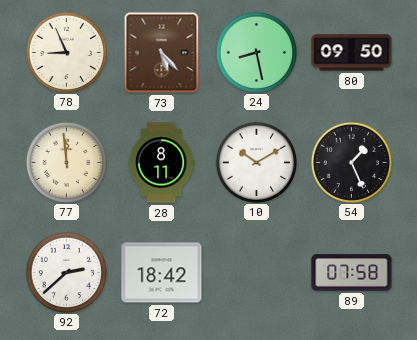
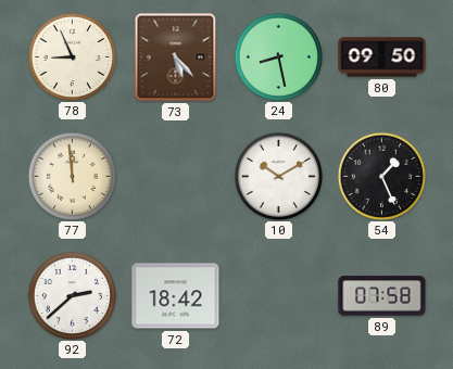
28: 8:11 -> none
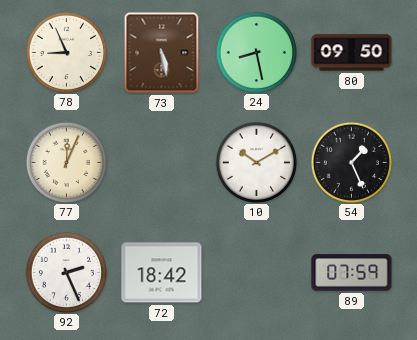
73: 5:23 -> 5:28
77: 11:59 -> 12:04
92: 2:38 -> 2:26
89: 07:58 -> 07:59
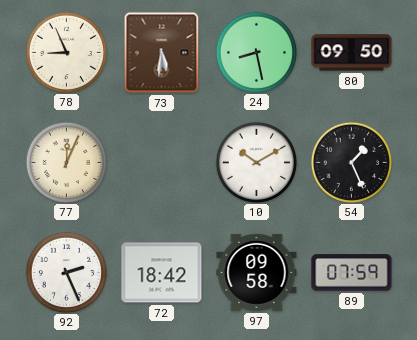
73: 5:28 -> 5:31
97: none -> 09:58
